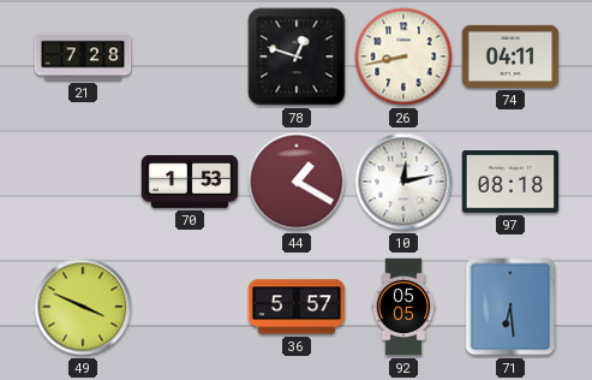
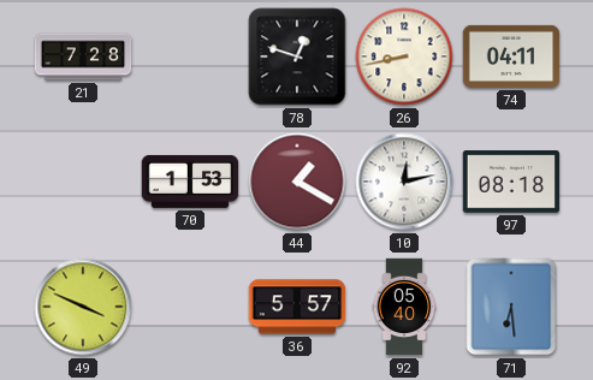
92: 05:05 -> 05:40
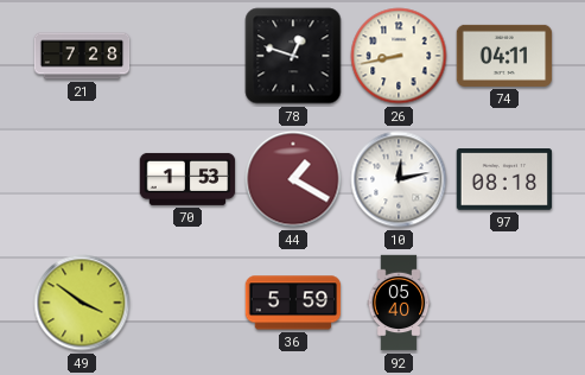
49: 3:49 -> 3:51
36: 5:57 -> 5:59
71: 6:29 -> none
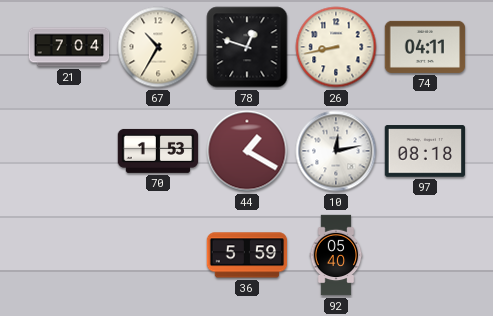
21: 7:28 -> 7:04
67: none -> 10:35
49: 3:51 -> none
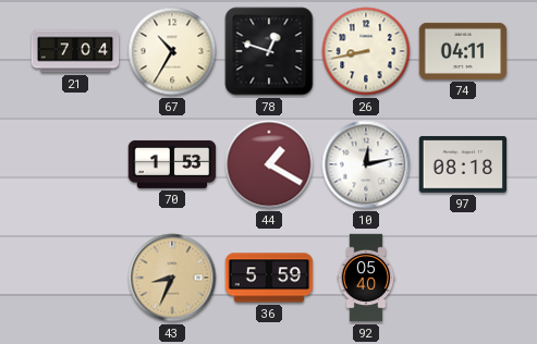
43: none -> 8:34
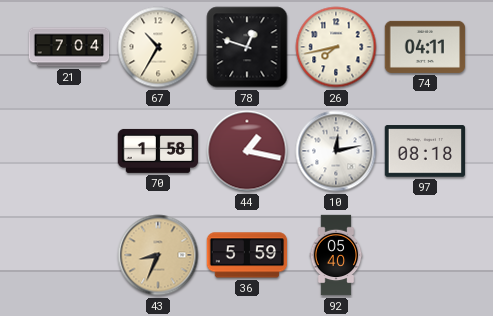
26: 8:43 -> 7:43
70: 1:53 -> 1:58
44: 1:20 -> 1:17
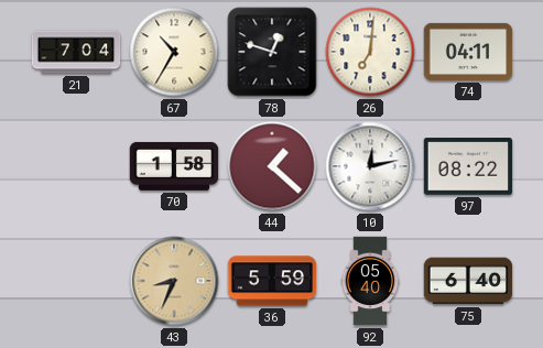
26: 7:43 -> 7:01
44: 1:17 -> 1:22
97: 08:18 -> 08:22
75: none -> 6:40
